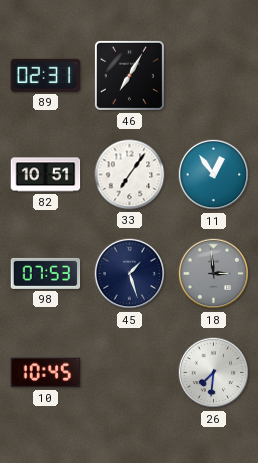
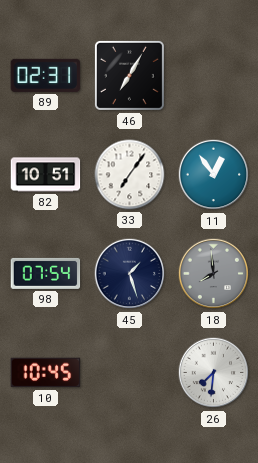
98: 07:53 -> 07:54
18: 2:59 -> 7:59
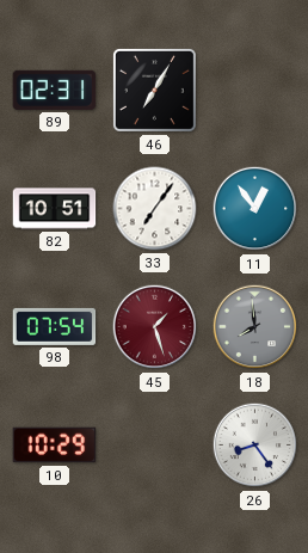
45 dial: navy -> burgundy
10: 10:45 -> 10:29
26: 7:31 -> 8:24
